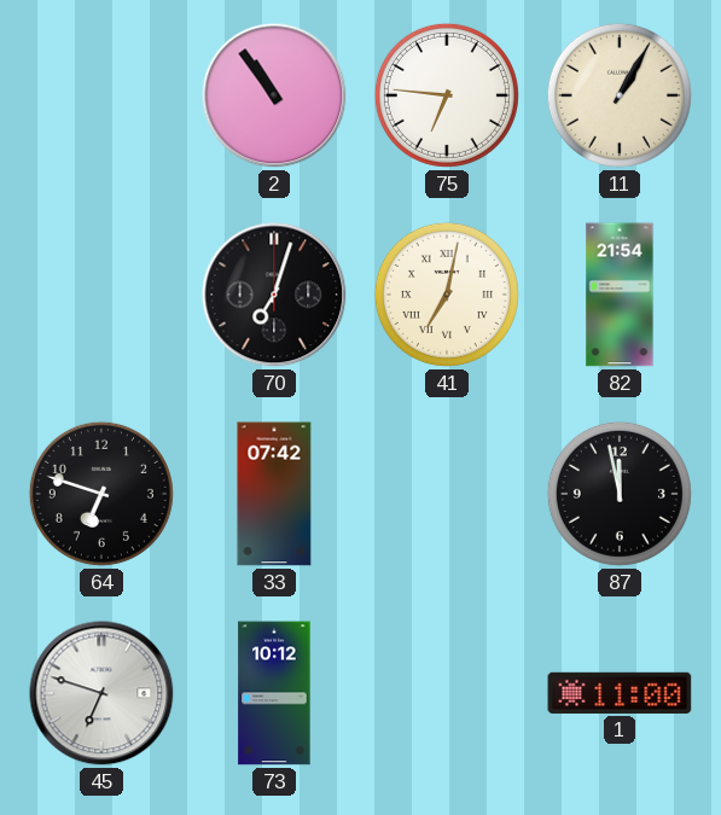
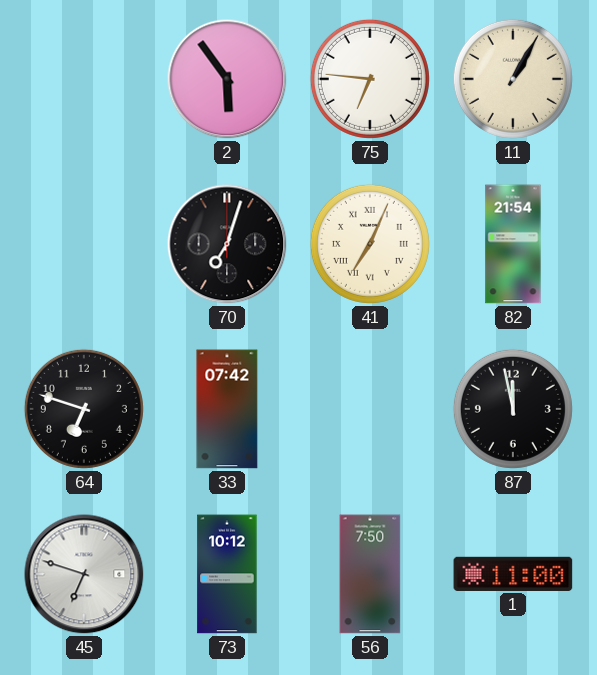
2: 10:54 -> 5:54
41: 7:02 -> 7:04
56: none -> 7:50
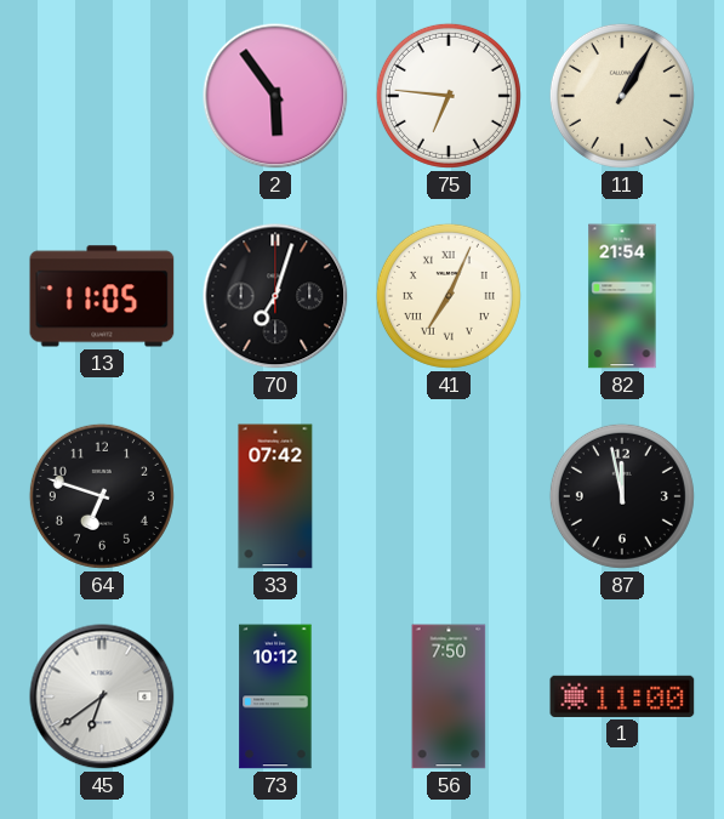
13: none -> 11:05
45: 6:48 -> 6:39
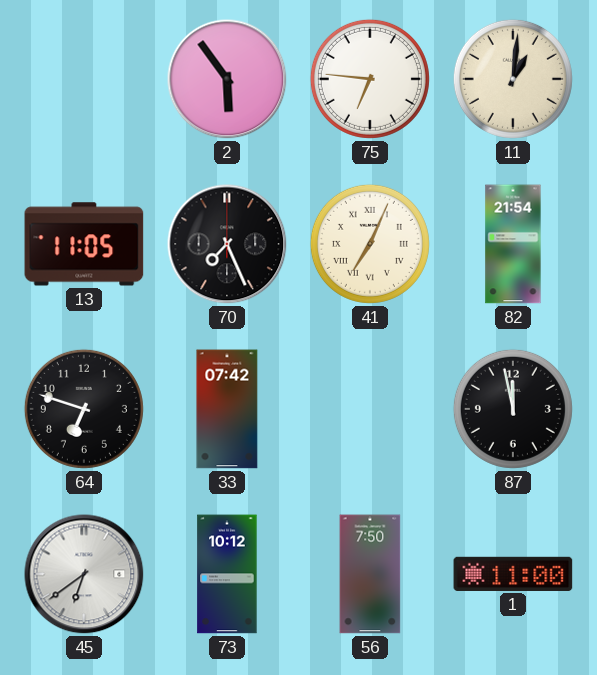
11: 1:05 -> 1:01
70: 7:03 -> 7:26
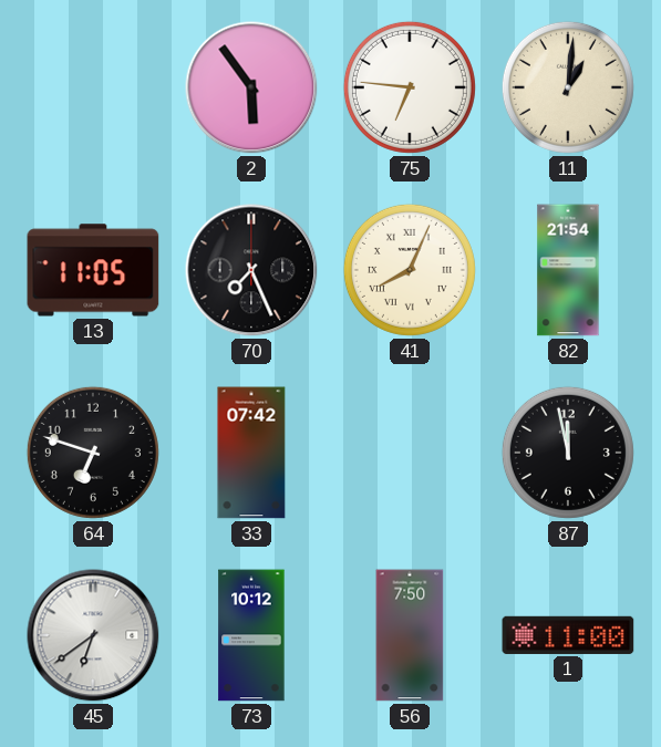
41: 7:04 -> 8:04
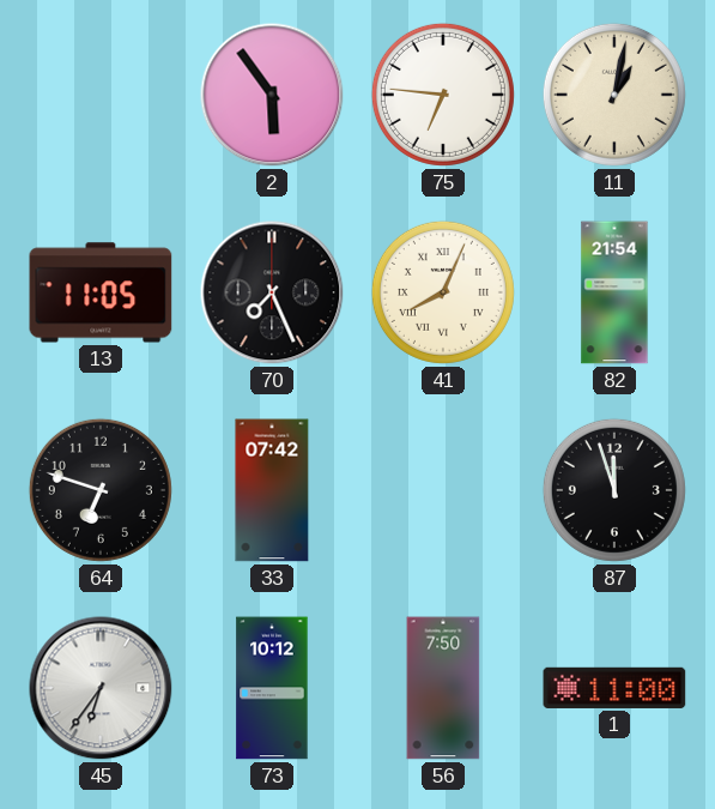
11: 1:01 -> 1:02
87: 11:58 -> 11:57
45: 6:39 -> 6:36
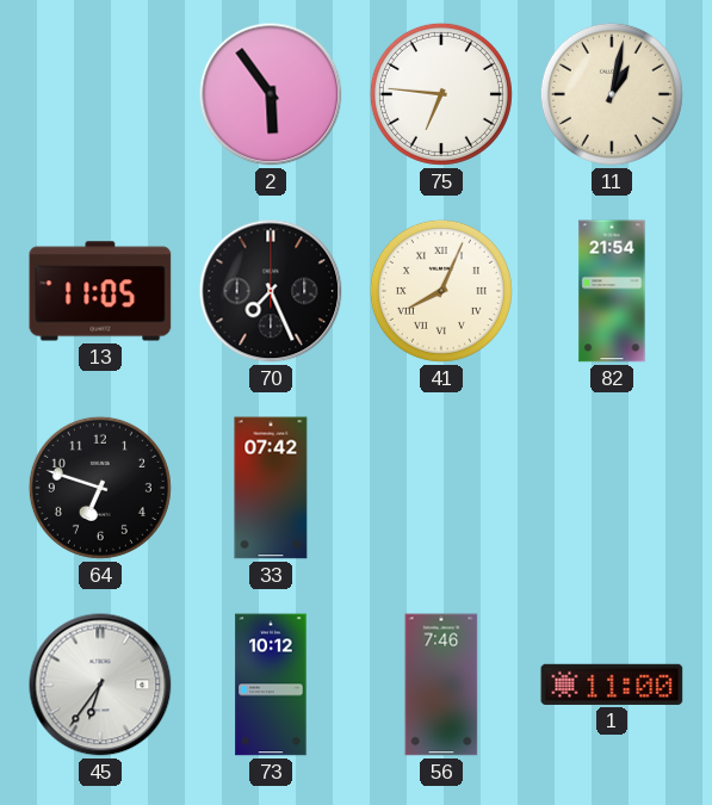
87: 11:57 -> none
56: 7:50 -> 7:46
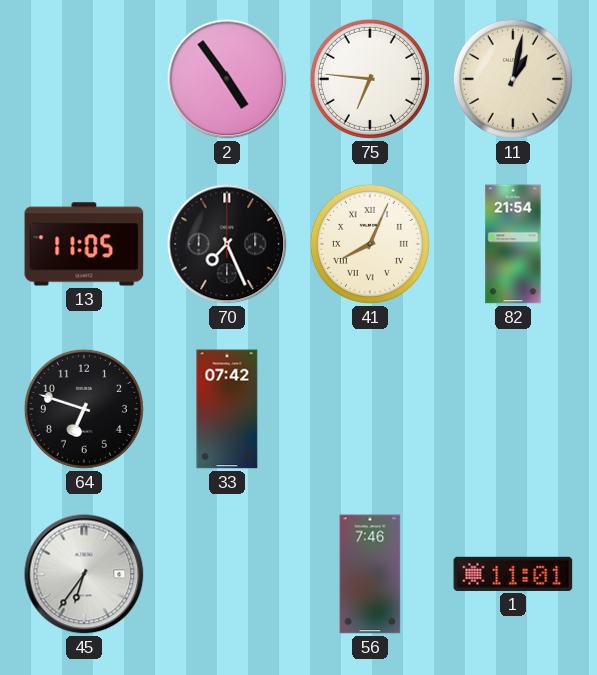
2: 5:54 -> 4:54
73: 10:12 -> none
1: 11:00 -> 11:01
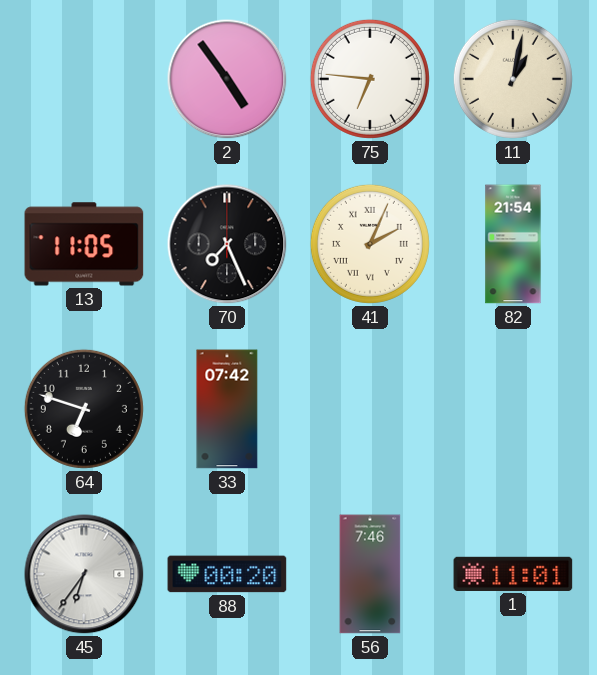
41: 8:04 -> 2:04
88: none -> 00:20
